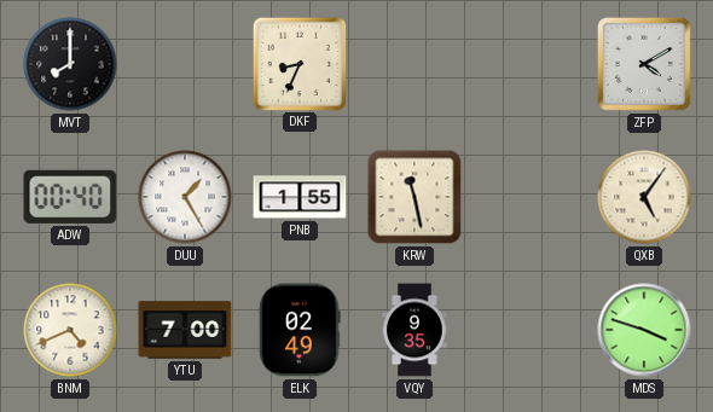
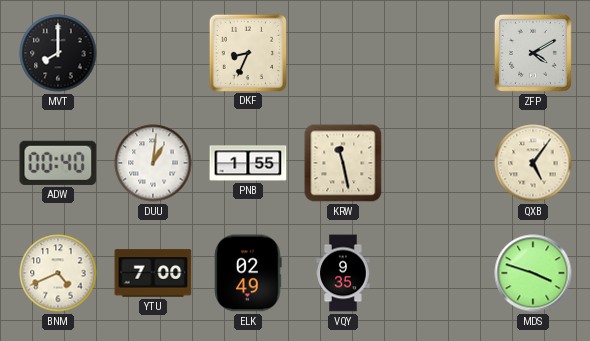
DUU: 1:25 -> 1:01
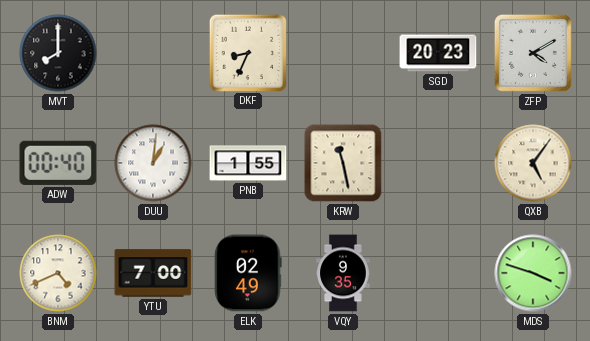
SGD: none -> 20:23
